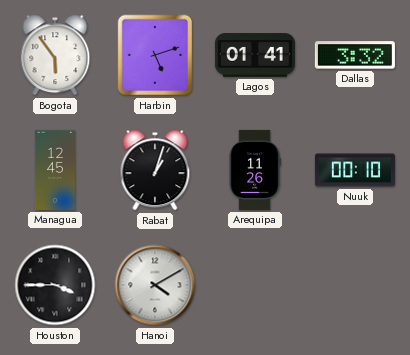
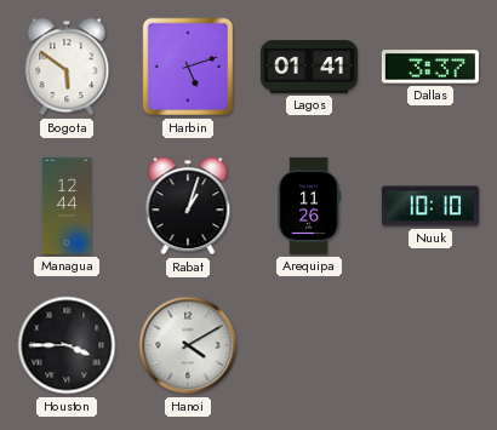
Bogota: 5:54 -> 5:51
Dallas: 3:32 -> 3:37
Managua: 12:45 -> 12:44
Nuuk: 00:10 -> 10:10
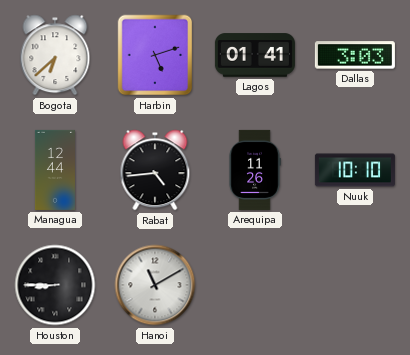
Bogota: 5:51 -> 6:38
Dallas: 3:37 -> 3:03
Rabat: 1:03 -> 4:44
Houston: 3:45 -> 8:45
Hanoi: 4:10 -> 11:10
